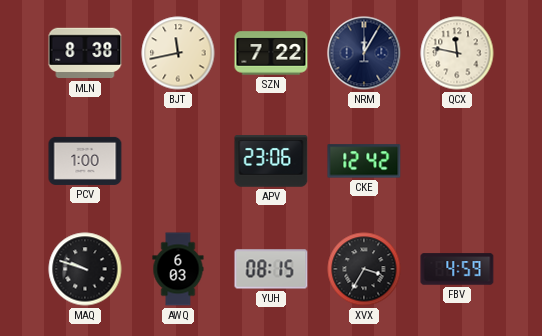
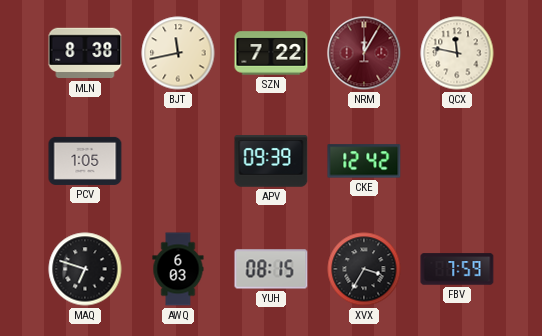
NRM dial: navy -> burgundy
PCV: 1:00 -> 1:05
APV: 23:06 -> 09:39
MAQ: 9:48 -> 6:48
FBV: 4:59 -> 7:59
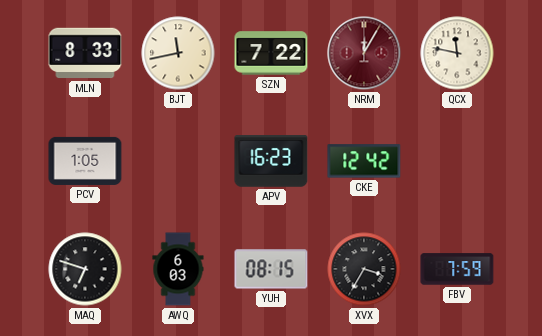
MLN: 8:38 -> 8:33
APV: 09:39 -> 16:23
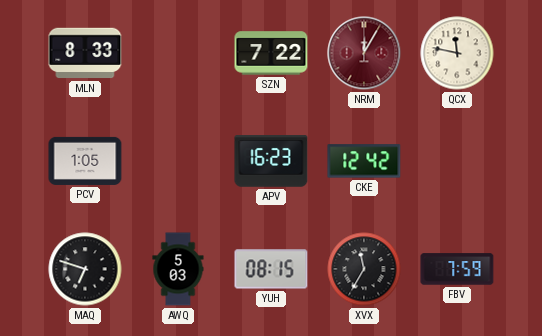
BJT: 11:43 -> none
AWQ: 6:03 -> 5:03
XVX: 3:35 -> 11:35
